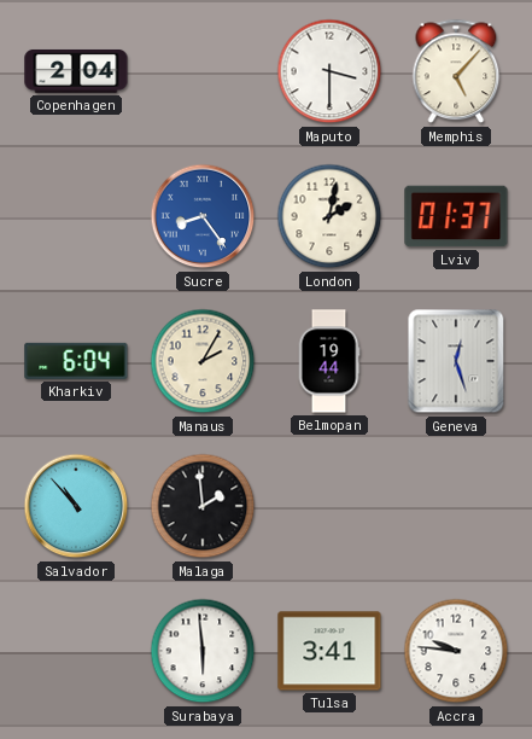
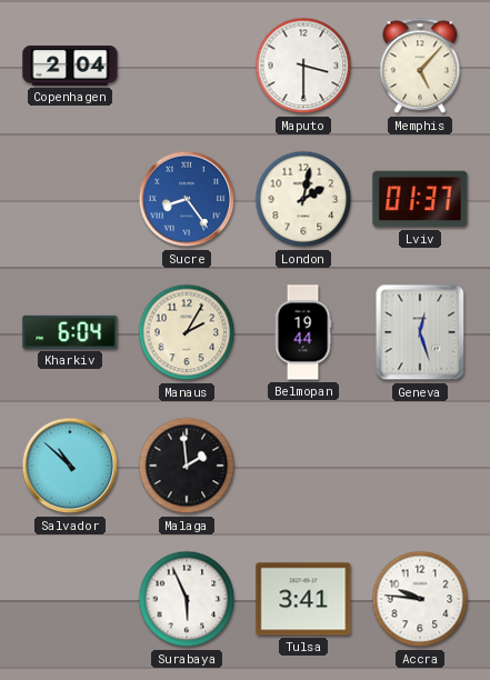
Salvador: 10:53 -> 10:52
Surabaya: 5:59 -> 5:56
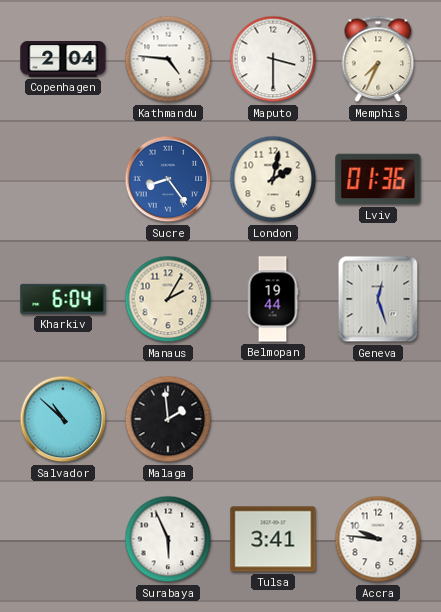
Kathmandu: none -> 4:46
Memphis: 5:07 -> 7:34
Lviv: 01:37 -> 01:36
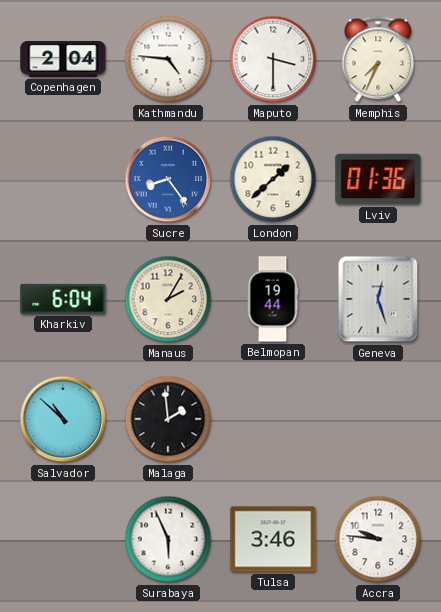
London: 2:02 -> 1:38
Tulsa: 3:41 -> 3:46
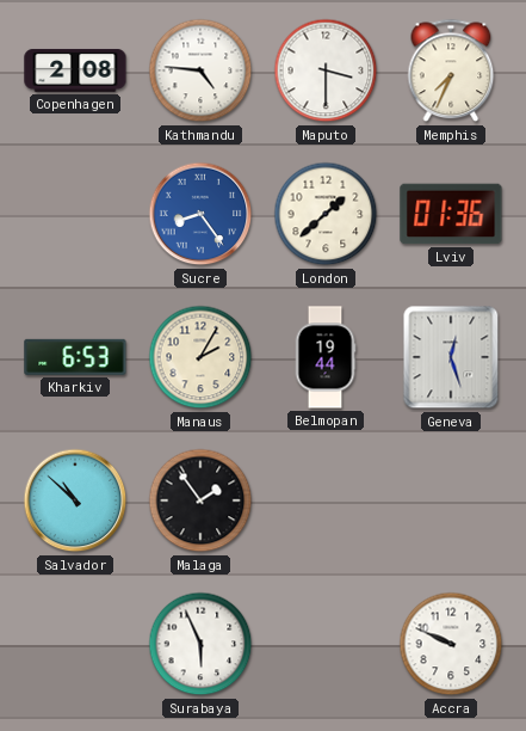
Copenhagen: 2:04 -> 2:08
Kharkiv: 6:04 -> 6:53
Malaga: 1:59 -> 1:54
Tulsa: 3:46 -> none
Accra: 9:46 -> 9:49
